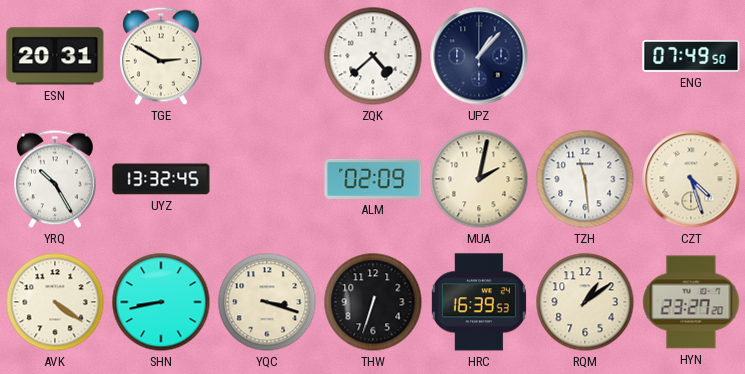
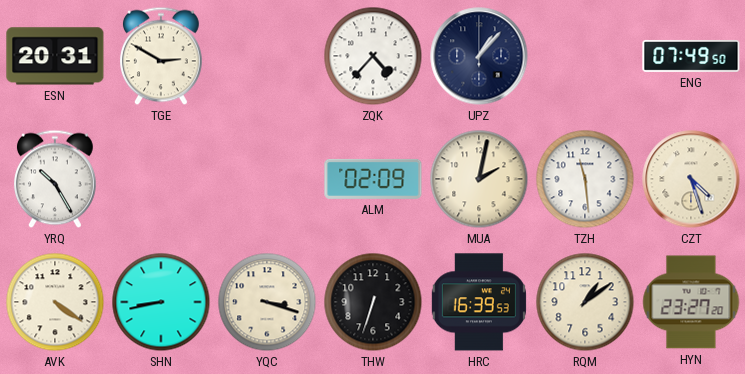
ZQK: 4:38 -> 4:37
UYZ: 13:32 -> none
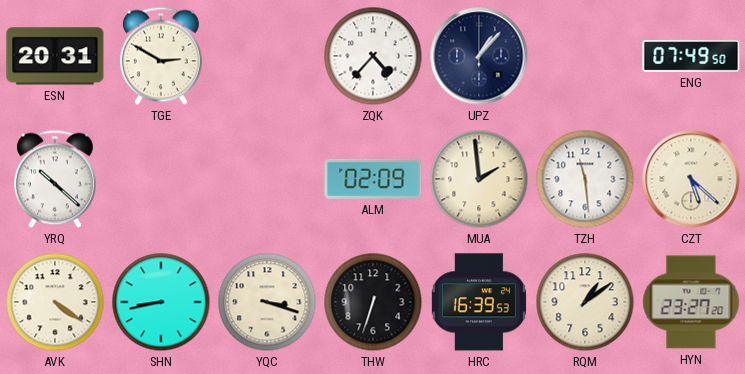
YRQ: 10:25 -> 10:22
MUA: 2:02 -> 1:59
CZT: 4:27 -> 5:22
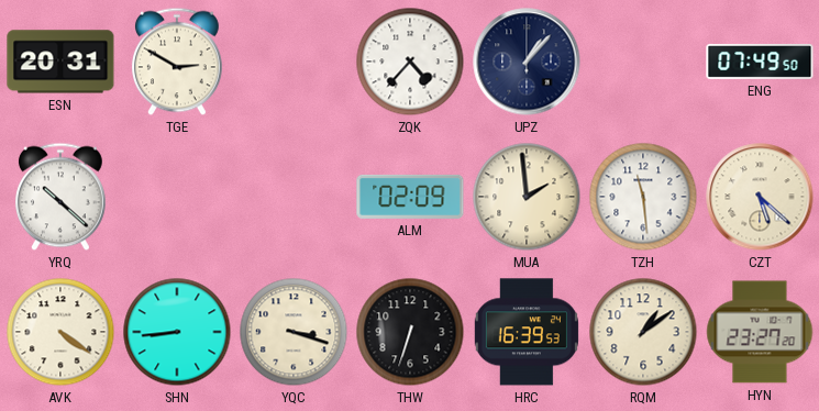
SHN: 8:43 -> 8:44
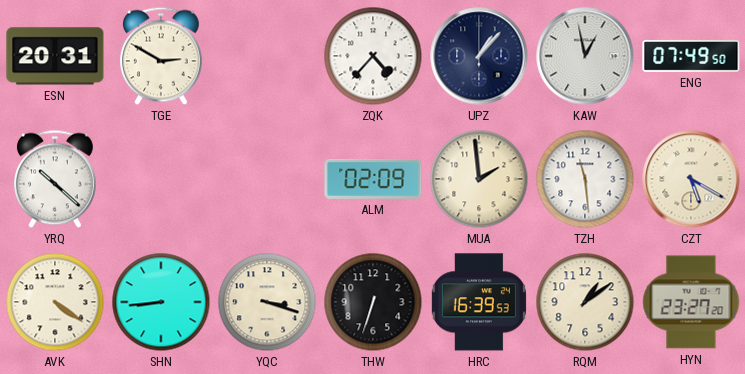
KAW: none -> 12:58
CZT: 5:22 -> 5:20
